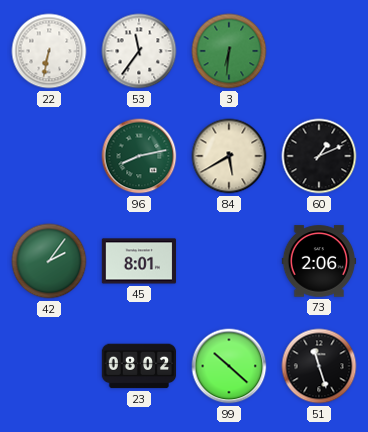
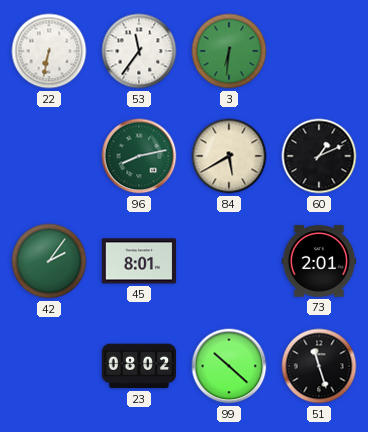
73: 2:06 -> 2:01
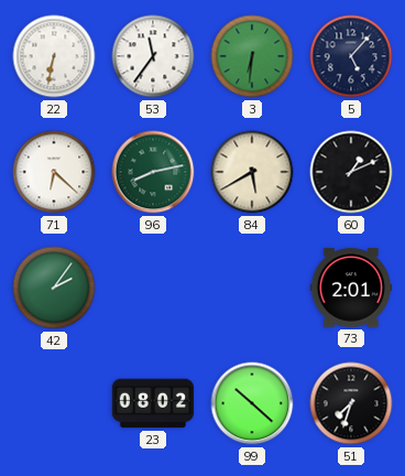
5: none -> 5:07
71: none -> 6:22
45: 8:01 -> none
51: 11:27 -> 7:33
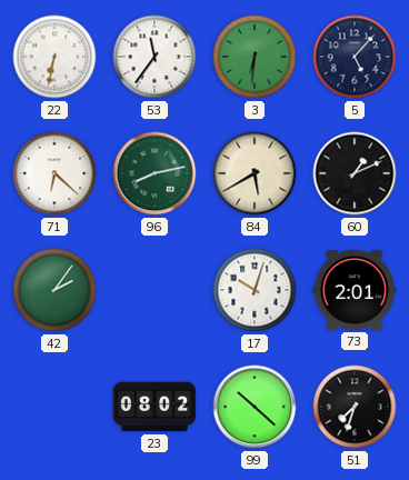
17: none -> 10:03
